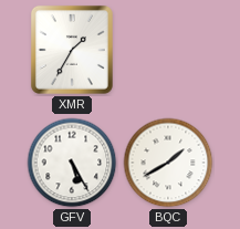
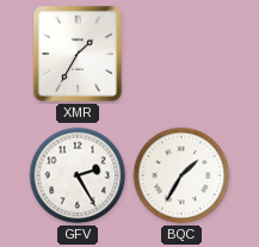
GFV: 5:25 -> 2:25
BQC: 1:40 -> 1:35
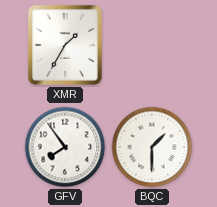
GFV: 2:25 -> 7:54
BQC: 1:35 -> 1:30
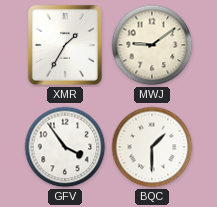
MWJ: none -> 9:09
GFV: 7:54 -> 3:54
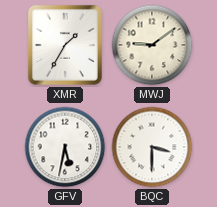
GFV: 3:54 -> 5:32
BQC: 1:30 -> 3:30
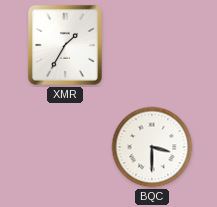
MWJ: 9:09 -> none
GFV: 5:32 -> none
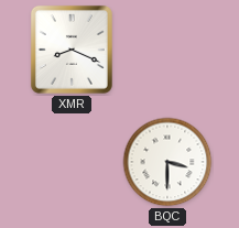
XMR: 1:35 -> 8:19
